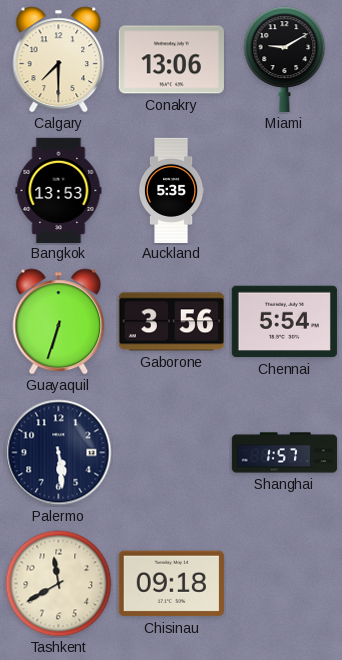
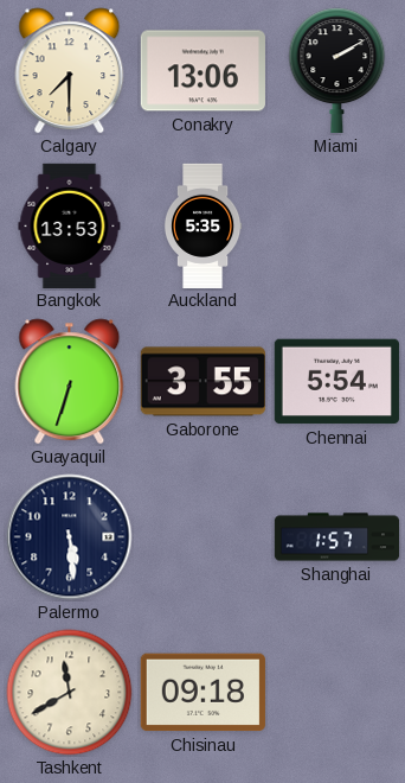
Miami: 9:10 -> 2:10
Gaborone: 3:56 -> 3:55
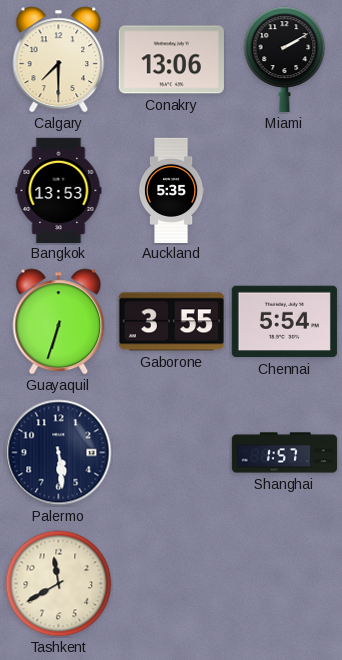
Chisinau: 09:18 -> none
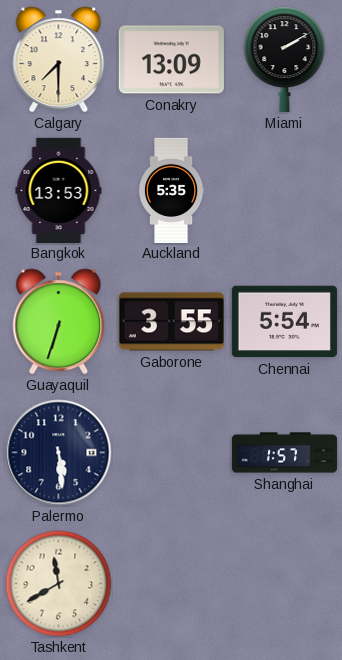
Conakry: 13:06 -> 13:09
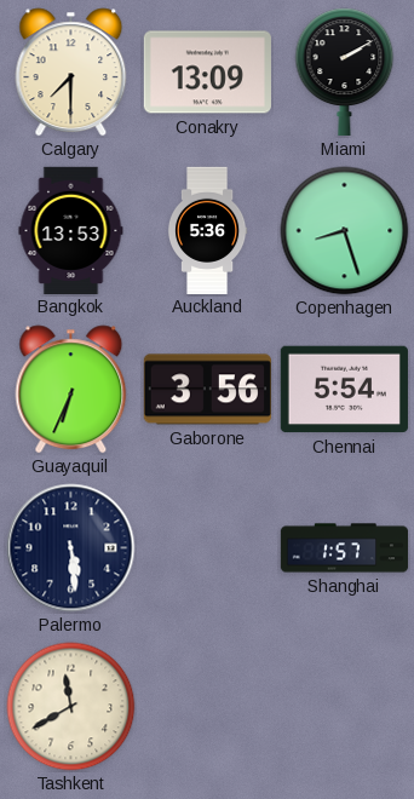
Auckland: 5:35 -> 5:36
Copenhagen: none -> 8:27
Guayaquil: 6:33 -> 6:34
Gaborone: 3:55 -> 3:56
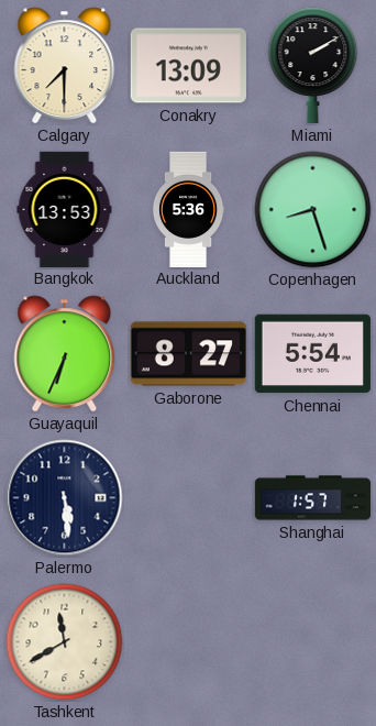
Gaborone: 3:56 -> 8:27
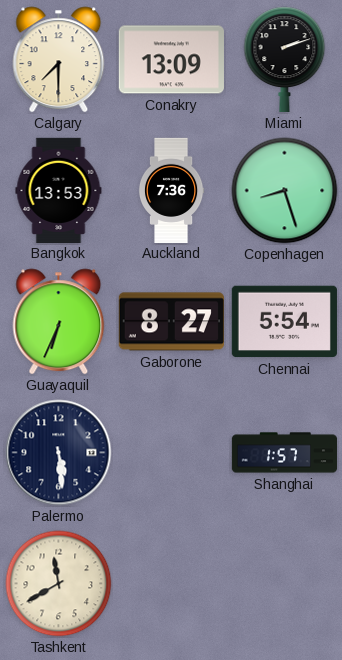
Miami: 2:10 -> 2:12
Auckland: 5:36 -> 7:36
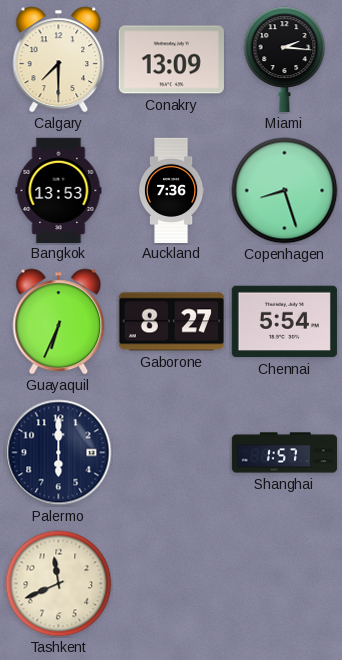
Miami: 2:12 -> 2:16
Palermo: 5:29 -> 6:00
Tashkent: 11:40 -> 11:41
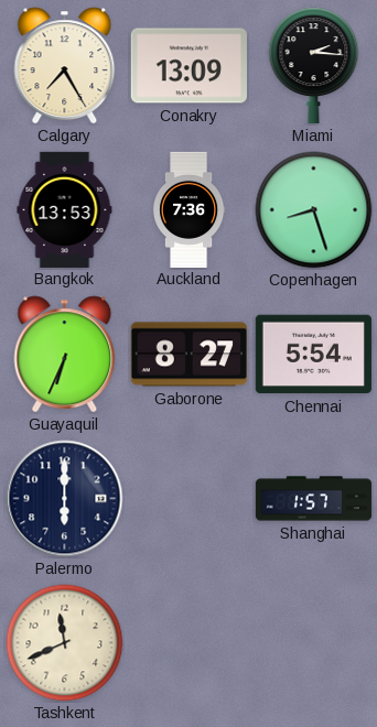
Calgary: 7:30 -> 7:25
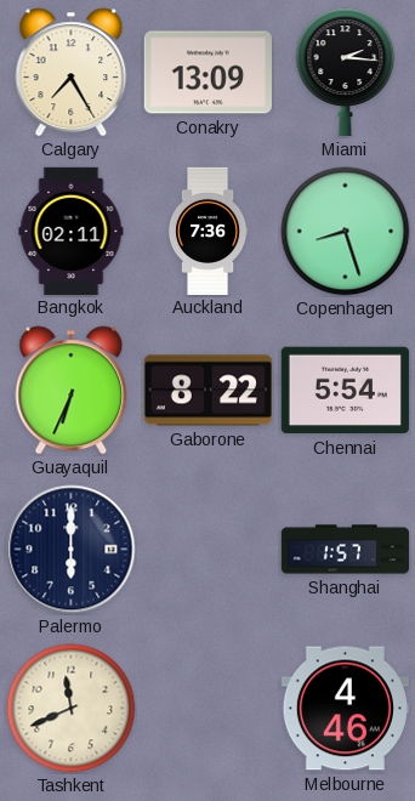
Bangkok: 13:53 -> 02:11
Gaborone: 8:27 -> 8:22
Melbourne: none -> 4:46
